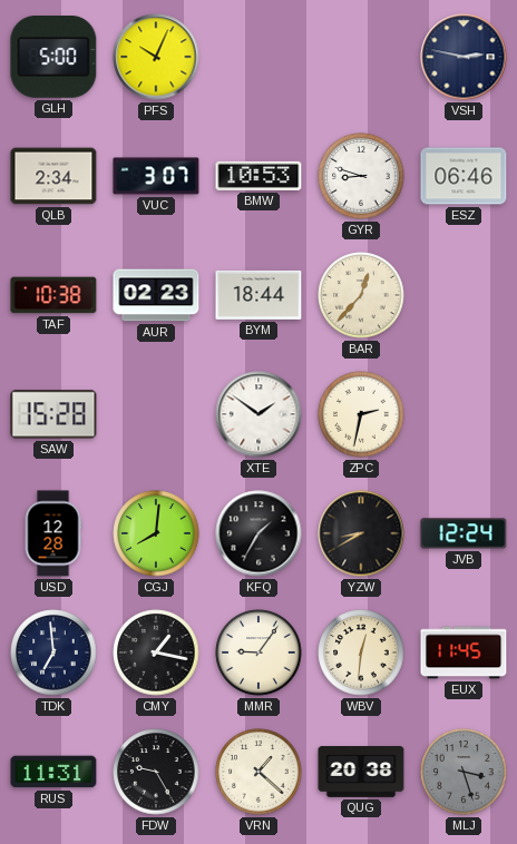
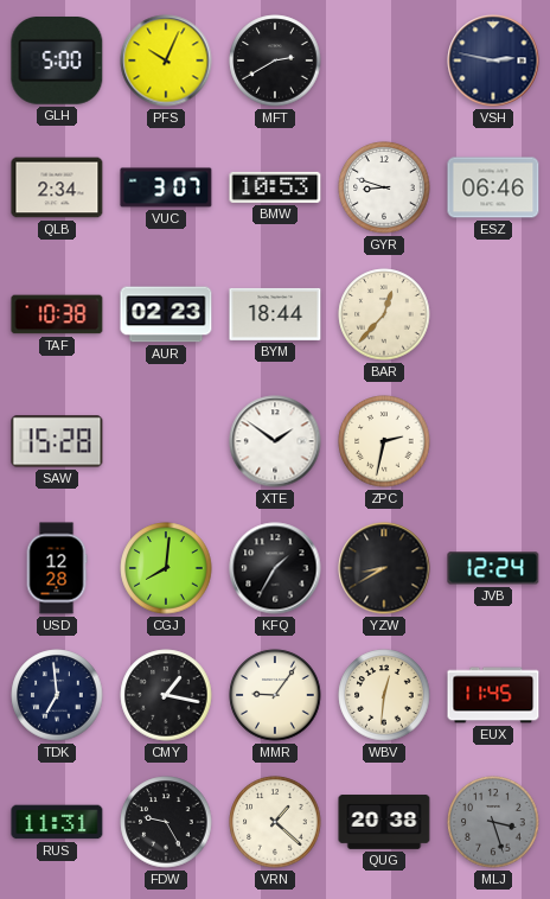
MFT: none -> 2:40
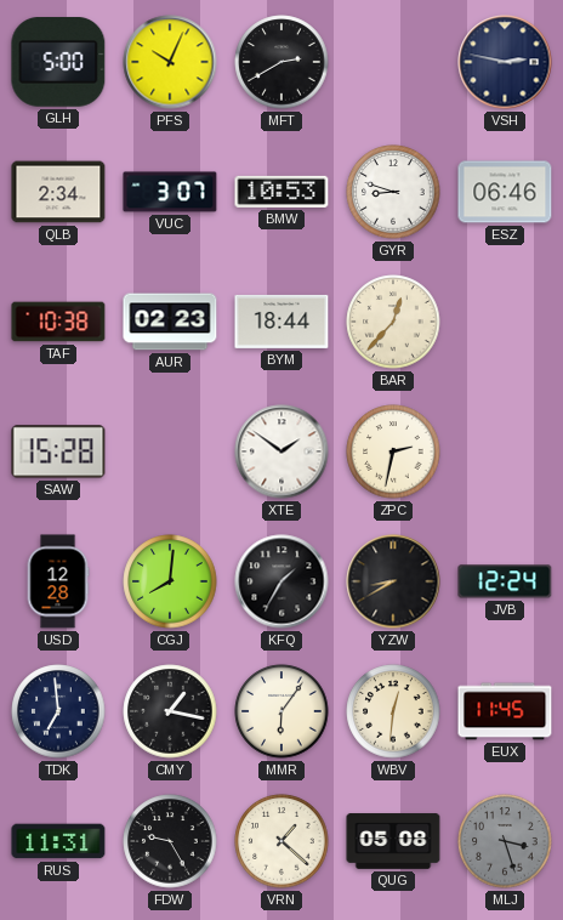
MMR: 9:06 -> 6:06
QUG: 20:38 -> 05:08
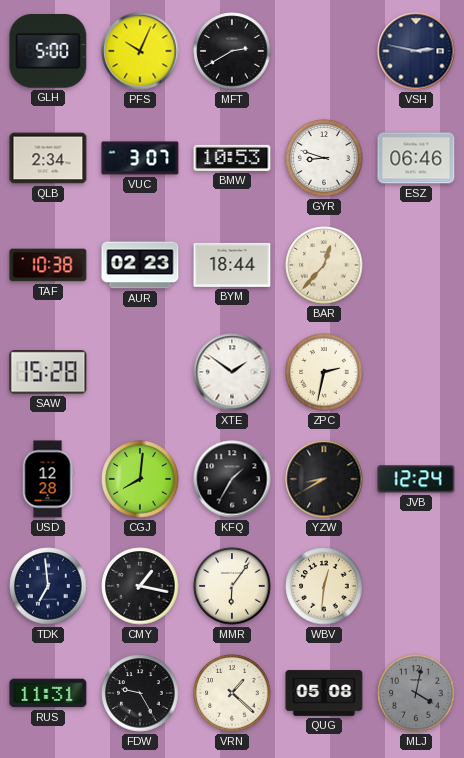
EUX: 11:45 -> none
MLJ: 3:27 -> 4:02
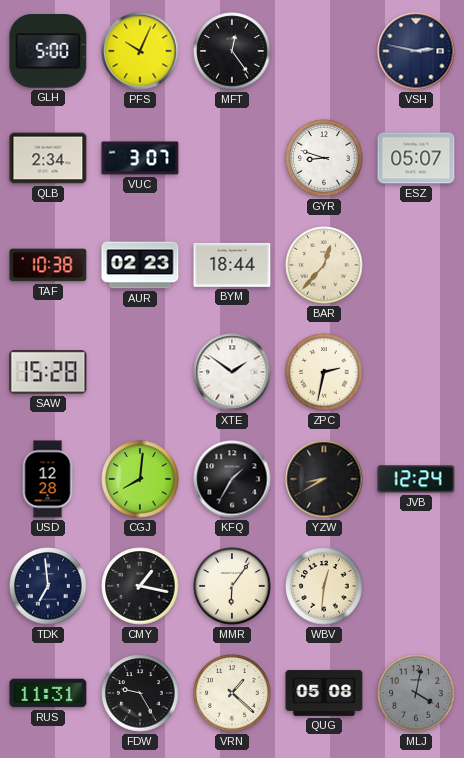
MFT: 2:40 -> 12:24
BMW: 10:53 -> none
ESZ: 06:46 -> 05:07
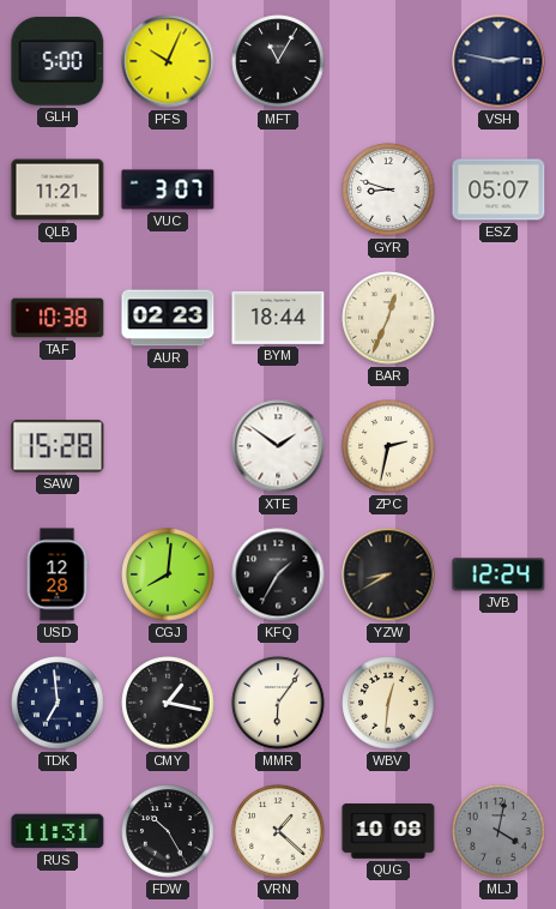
MFT: 12:24 -> 11:05
QLB: 2:34 -> 11:21
BAR: 12:37 -> 12:34
FDW: 9:25 -> 10:25
QUG: 05:08 -> 10:08
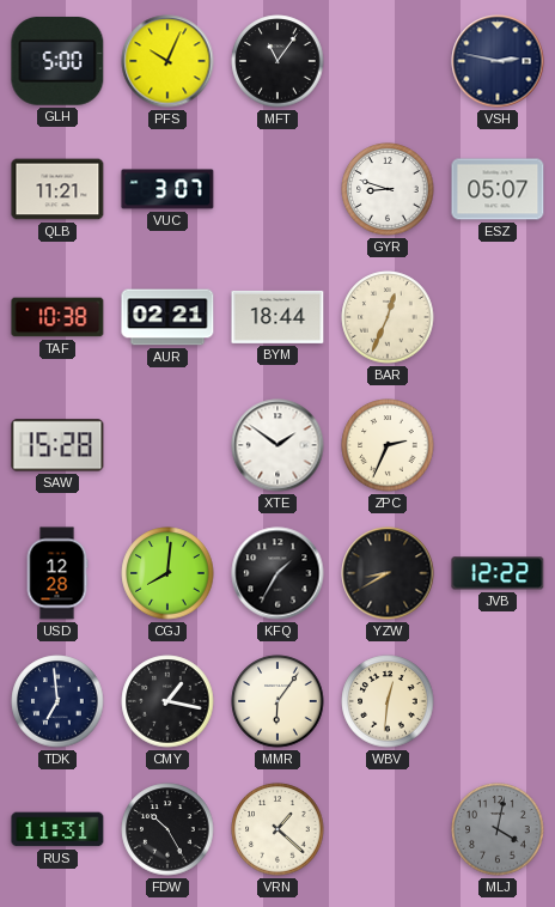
MFT: 11:05 -> 11:06
AUR: 02:23 -> 02:21
ZPC: 2:32 -> 2:34
JVB: 12:24 -> 12:22
QUG: 10:08 -> none
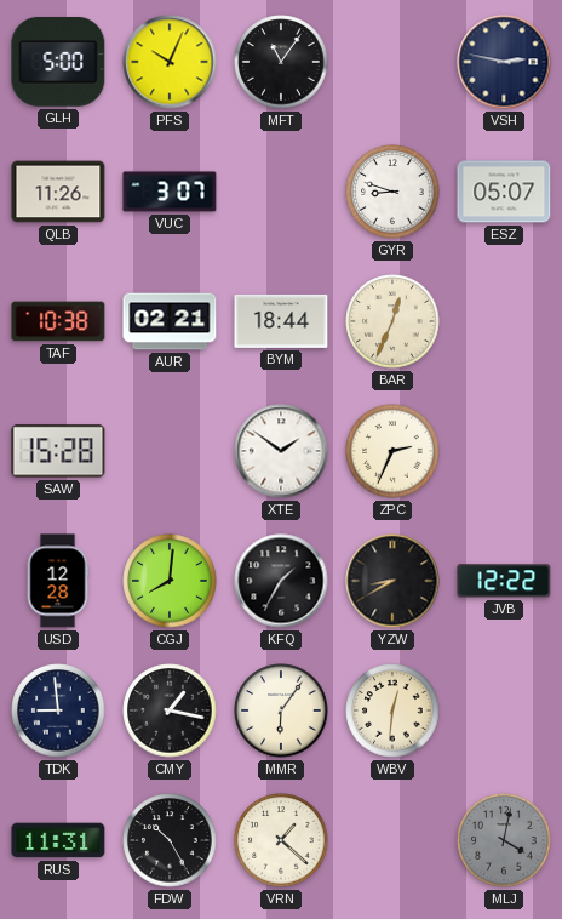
QLB: 11:21 -> 11:26
TDK: 6:59 -> 8:59
